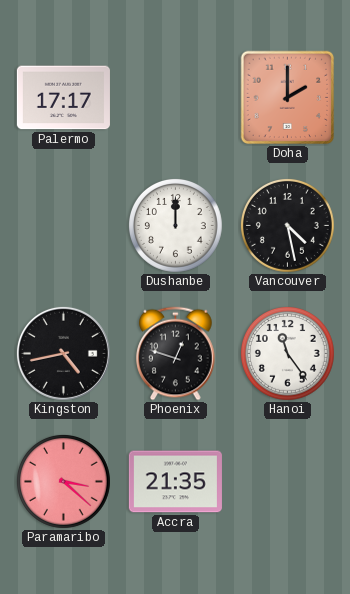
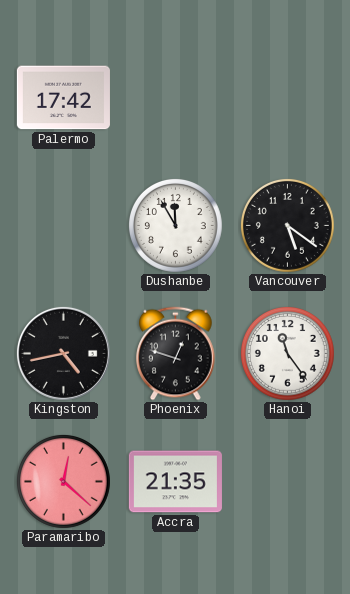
Palermo: 17:17 -> 17:42
Doha: 2:00 -> none
Dushanbe: 12:00 -> 11:55
Vancouver: 4:28 -> 5:21
Paramaribo: 3:22 -> 12:22
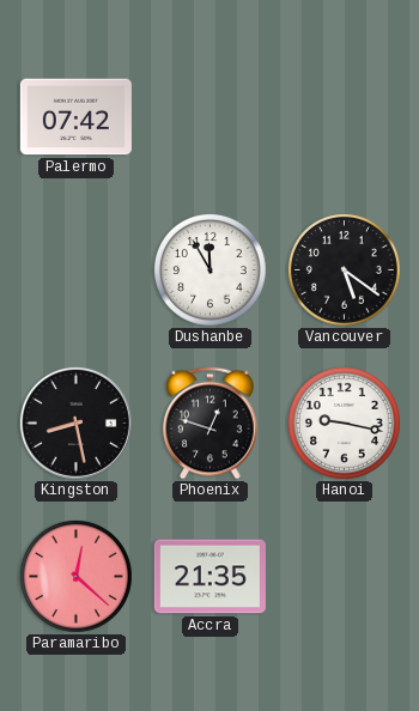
Palermo: 17:42 -> 07:42
Kingston: 4:43 -> 8:28
Hanoi: 11:24 -> 9:17
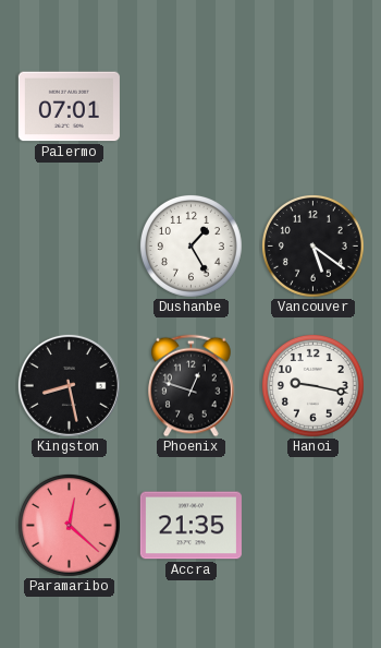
Palermo: 07:42 -> 07:01
Dushanbe: 11:55 -> 1:25
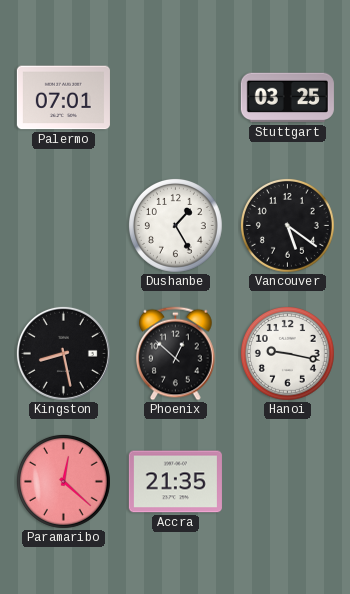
Stuttgart: none -> 03:25
Phoenix: 12:48 -> 12:52
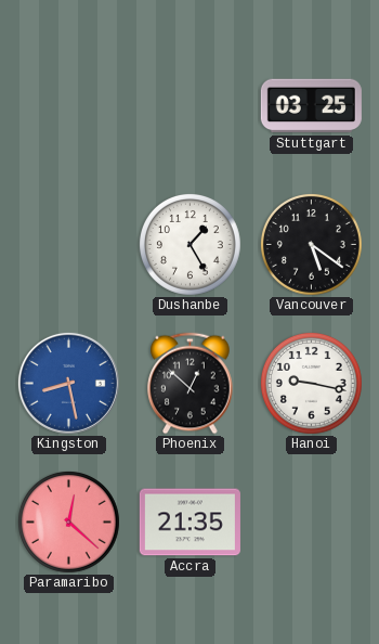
Palermo: 07:01 -> none
Kingston dial: black -> blue
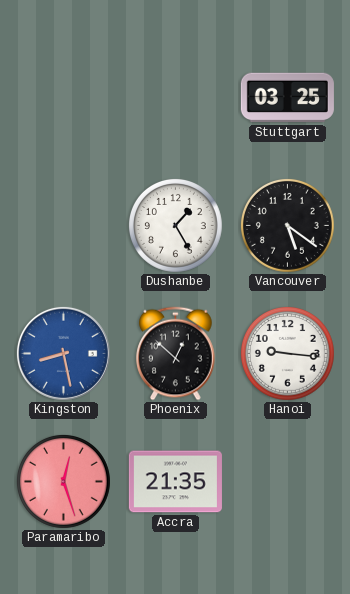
Hanoi: 9:17 -> 9:16
Paramaribo: 12:22 -> 12:27
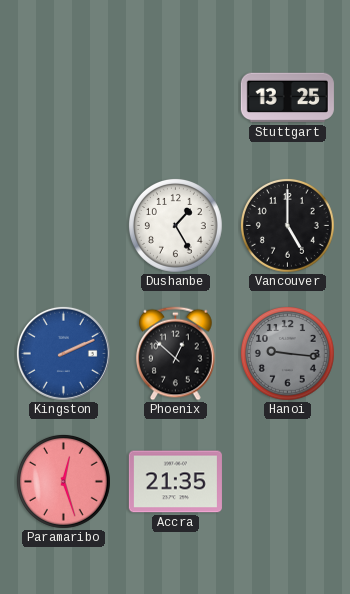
Stuttgart: 03:25 -> 13:25
Vancouver: 5:21 -> 5:00
Kingston: 8:28 -> 2:11
Hanoi dial: white -> grey
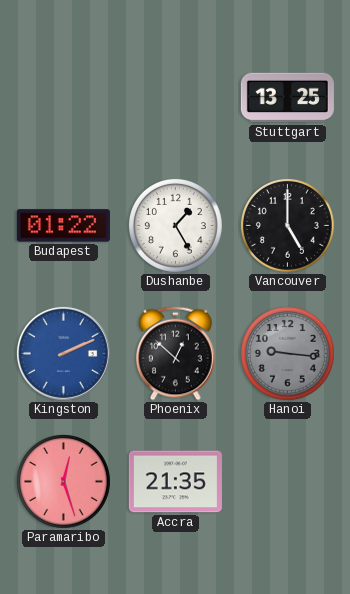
Budapest: none -> 01:22
